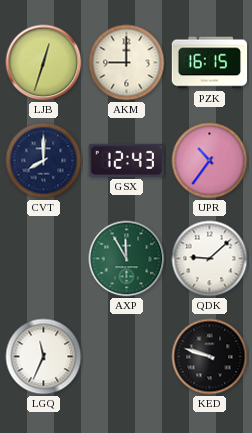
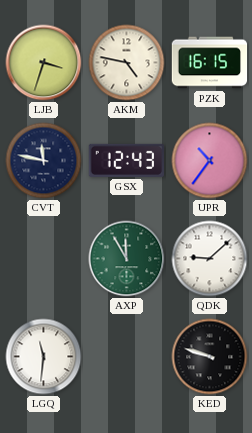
LJB: 12:33 -> 3:33
AKM: 9:00 -> 4:47
CVT: 8:00 -> 11:47
LGQ: 11:34 -> 11:31
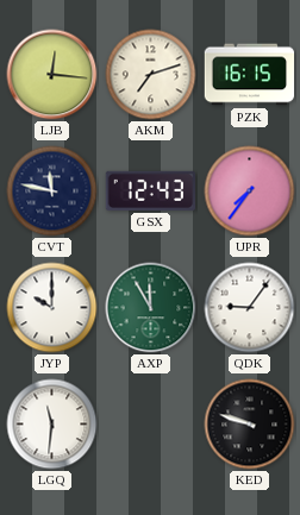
LJB: 3:33 -> 12:16
AKM: 4:47 -> 7:12
UPR: 10:36 -> 7:36
JYP: none -> 10:00
QDK: 9:08 -> 9:06
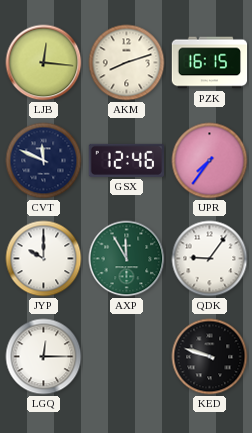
AKM: 7:12 -> 8:12
CVT: 11:47 -> 11:49
GSX: 12:43 -> 12:46
LGQ: 11:31 -> 12:15
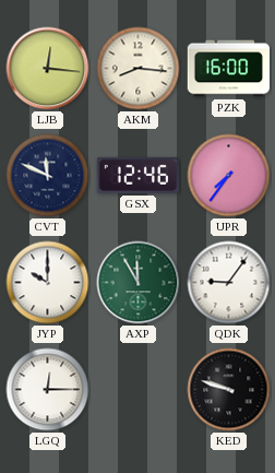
AKM: 8:12 -> 8:16
PZK: 16:15 -> 16:00
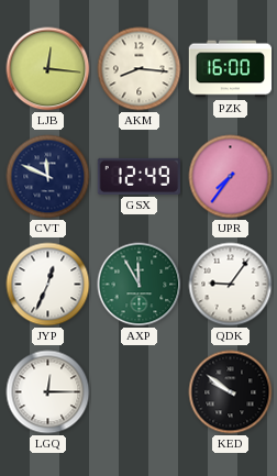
GSX: 12:46 -> 12:49
JYP: 10:00 -> 12:34
KED: 9:48 -> 9:51
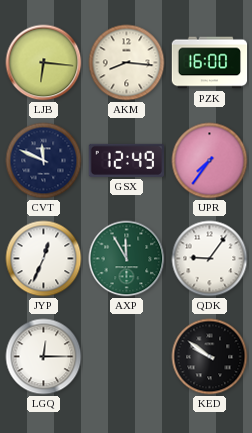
LJB: 12:16 -> 6:16
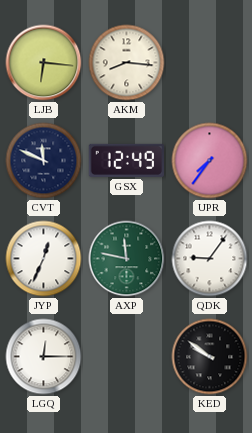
PZK: 16:00 -> none
AXP: 11:55 -> 11:47
